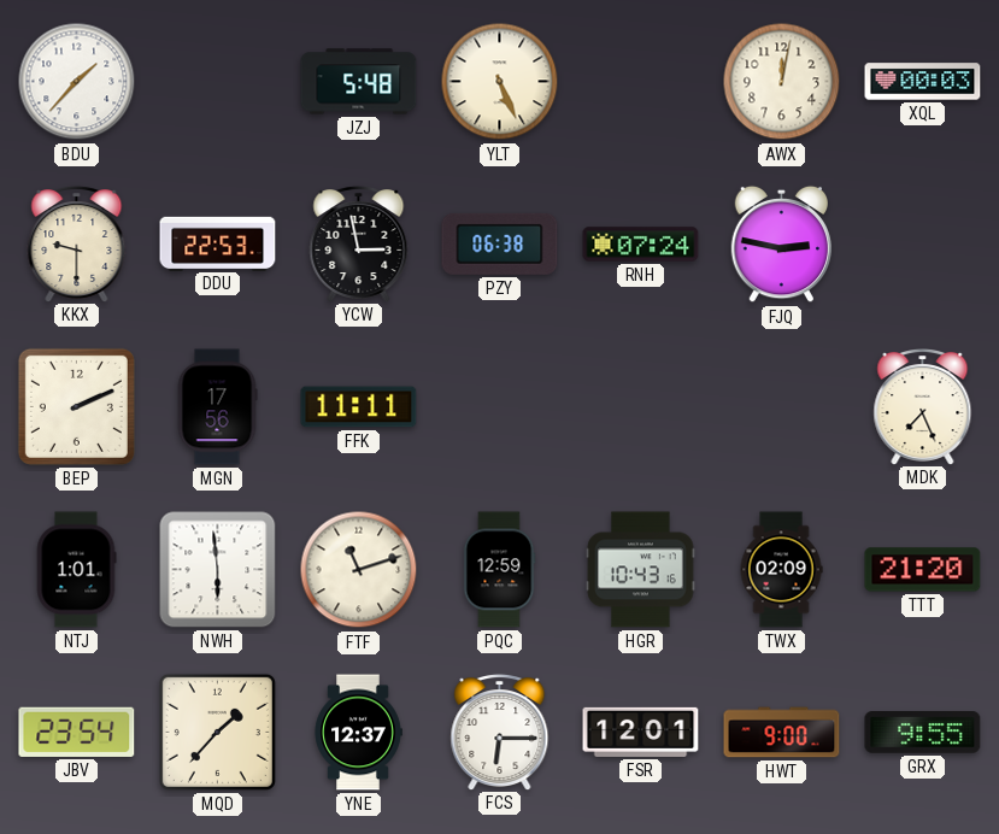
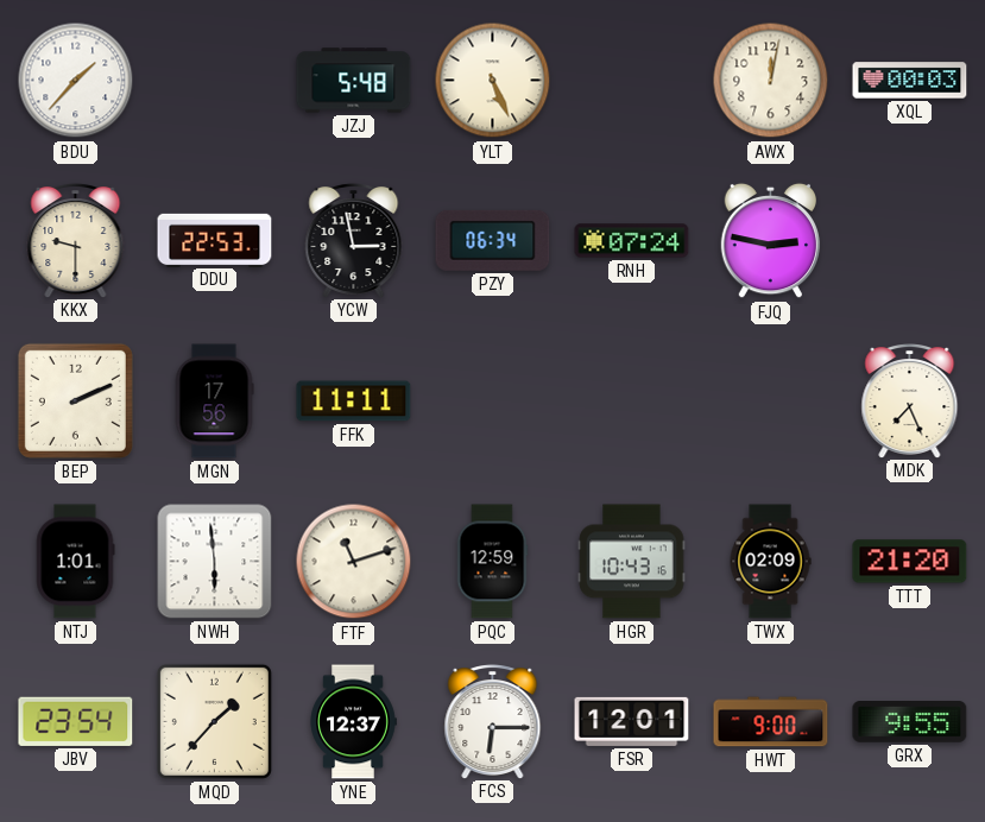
PZY: 06:38 -> 06:34
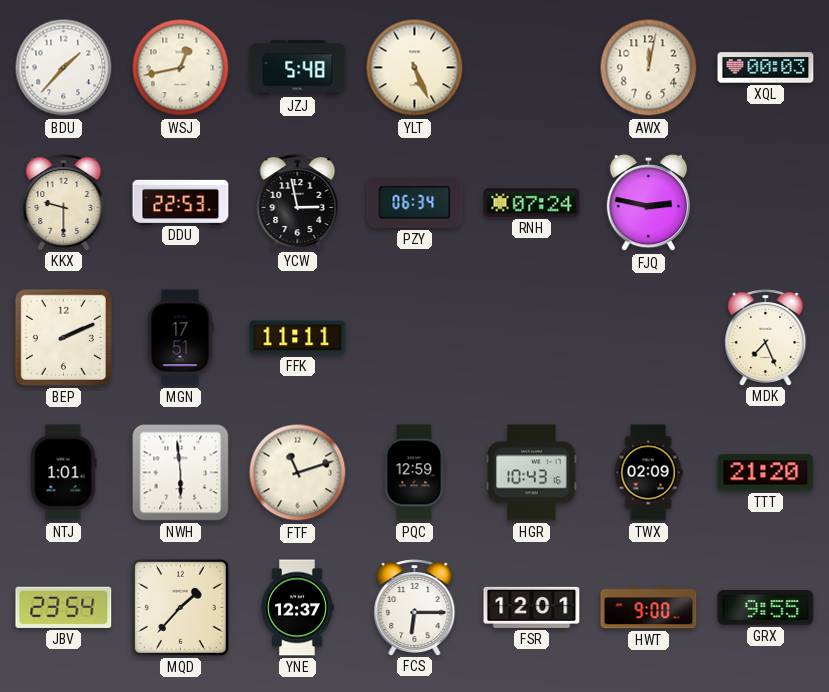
WSJ: none -> 12:43
MGN: 17:56 -> 17:51
